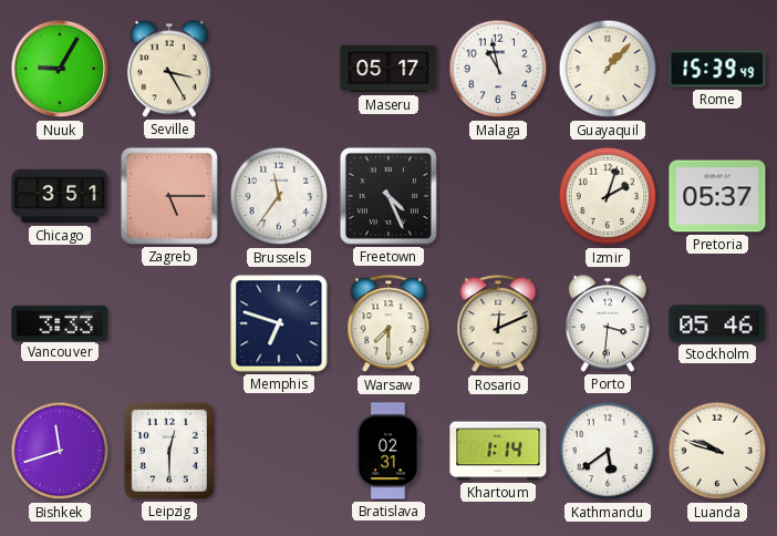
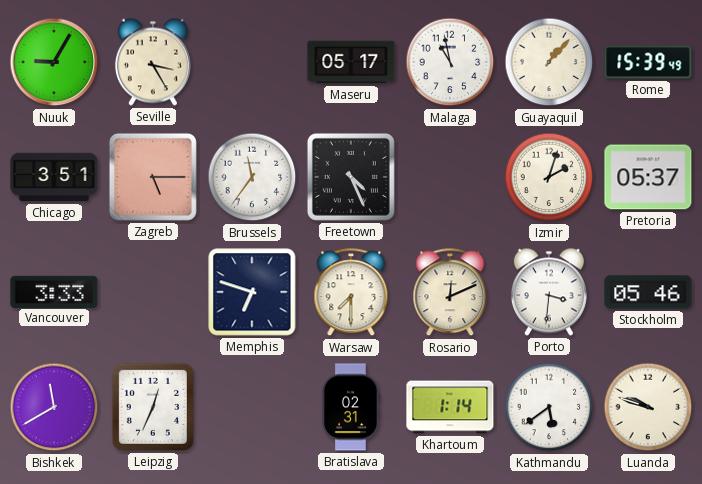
Bishkek: 11:42 -> 11:40
Leipzig: 12:30 -> 12:34
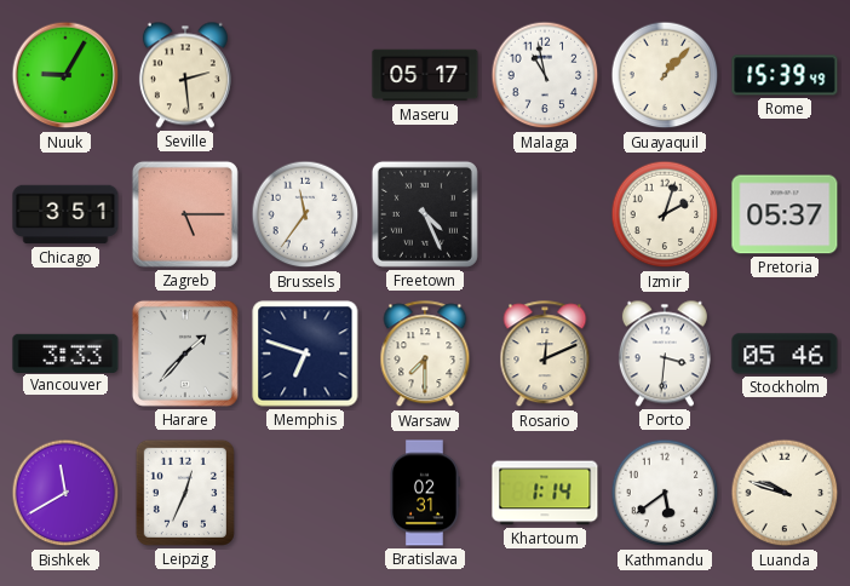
Seville: 3:25 -> 2:29
Harare: none -> 1:37
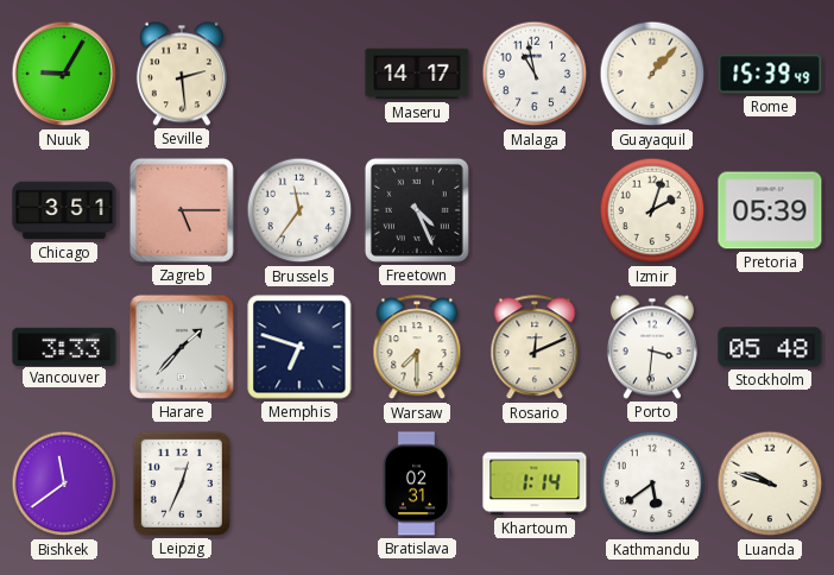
Maseru: 05:17 -> 14:17
Pretoria: 05:37 -> 05:39
Stockholm: 05:46 -> 05:48
Bishkek: 11:40 -> 11:39
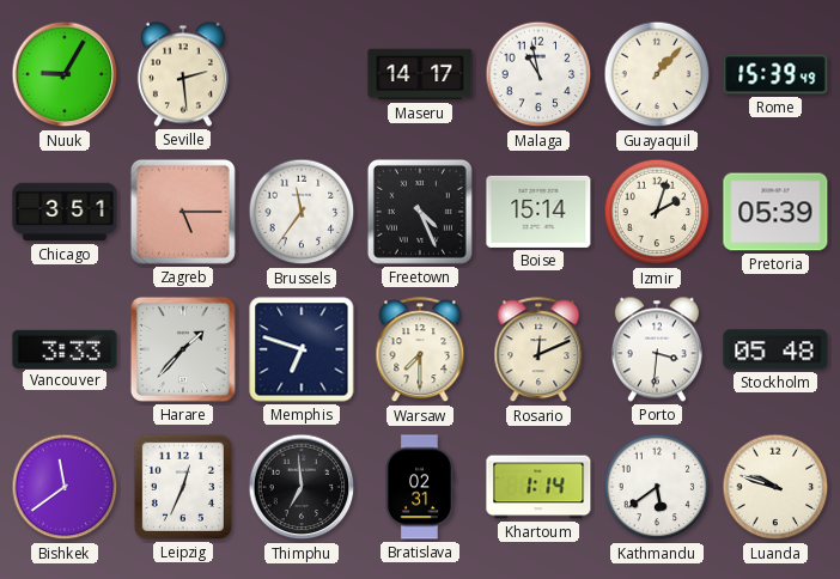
Boise: none -> 15:14
Thimphu: none -> 6:59
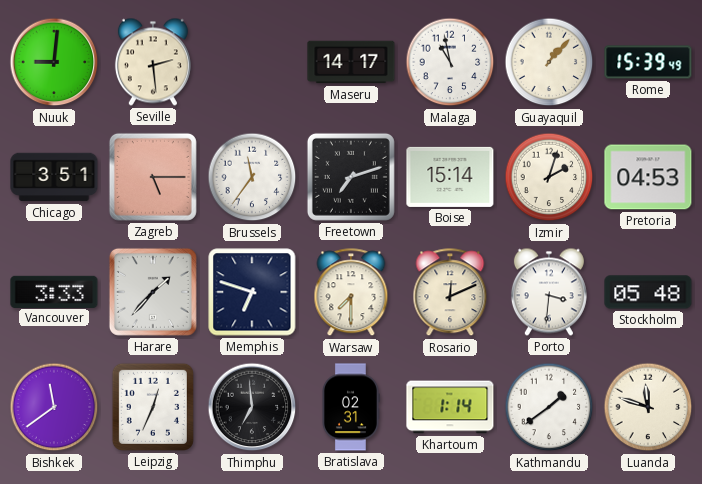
Nuuk: 9:05 -> 9:01
Freetown: 4:26 -> 7:12
Pretoria: 05:39 -> 04:53
Kathmandu: 5:39 -> 1:39
Luanda: 9:48 -> 11:48
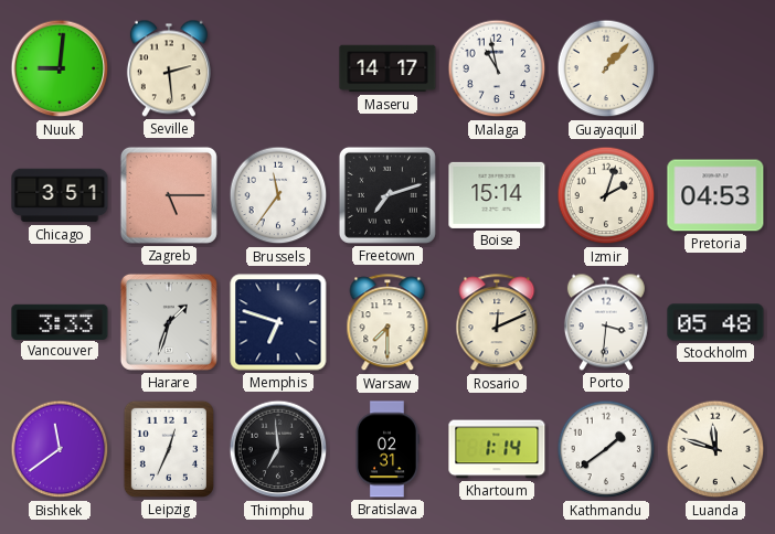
Rome: 15:39 -> none
Harare: 1:37 -> 1:33
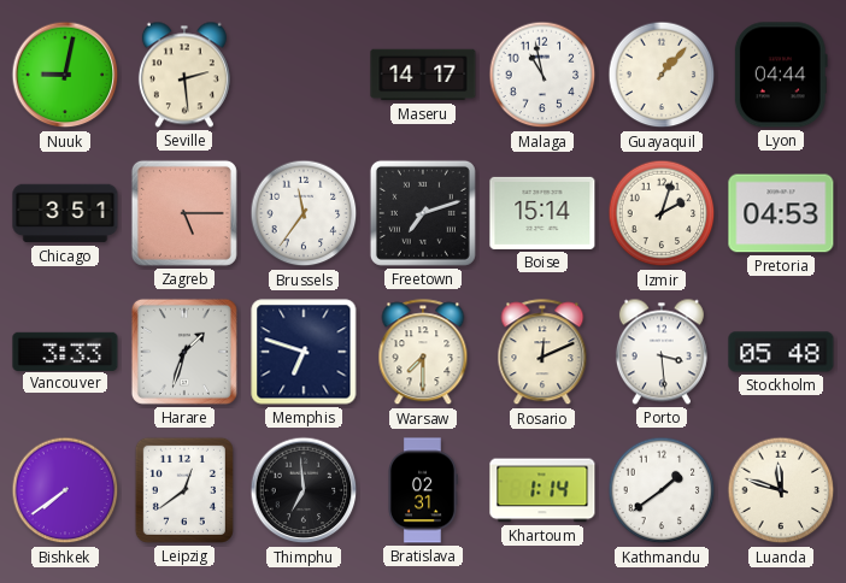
Nuuk: 9:01 -> 9:02
Lyon: none -> 04:44
Porto: 3:31 -> 3:29
Bishkek: 11:39 -> 7:39
Leipzig: 12:34 -> 12:39
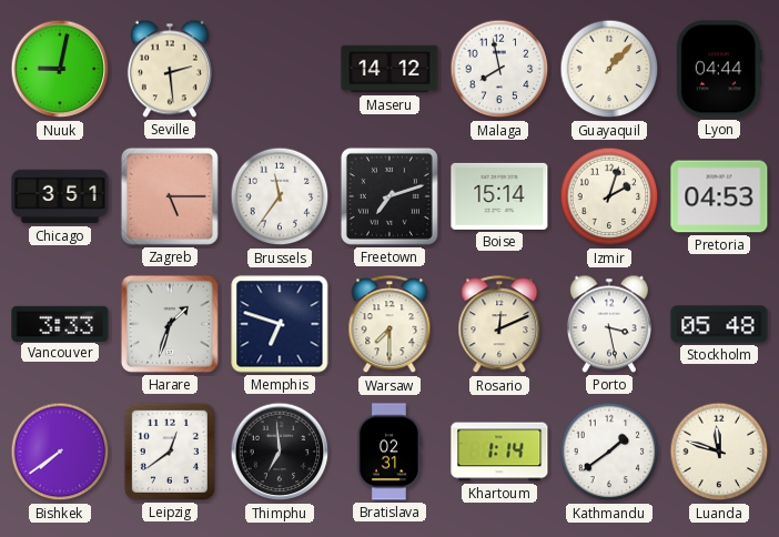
Maseru: 14:17 -> 14:12
Malaga: 10:58 -> 7:58
Porto: 3:29 -> 3:28
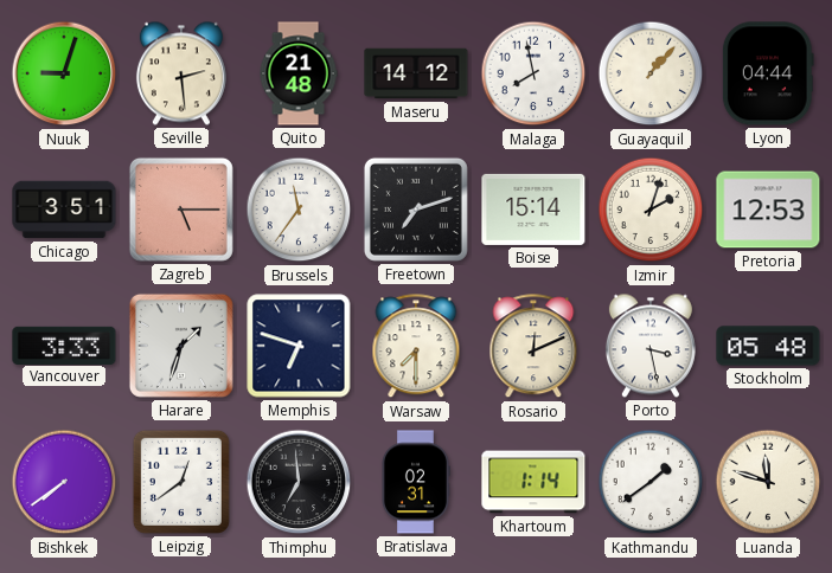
Nuuk: 9:02 -> 9:03
Quito: none -> 21:48
Pretoria: 04:53 -> 12:53
